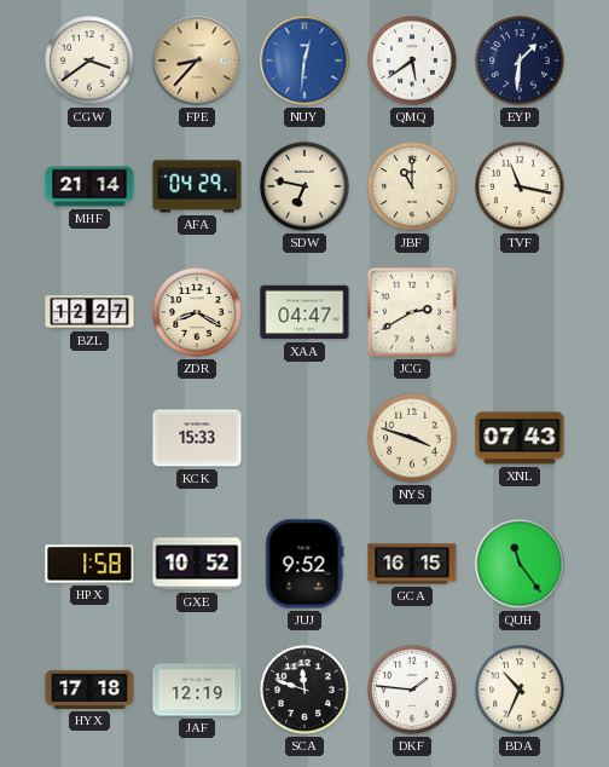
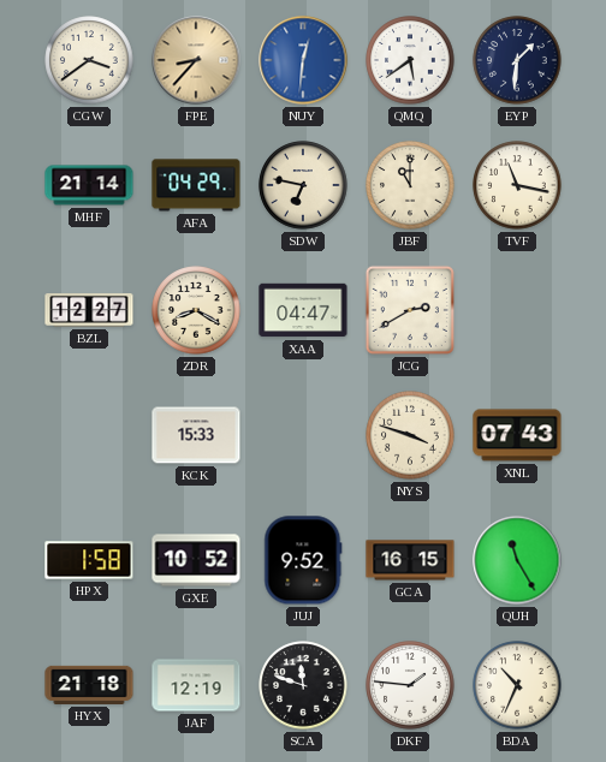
QUH: 11:24 -> 11:25
HYX: 17:18 -> 21:18
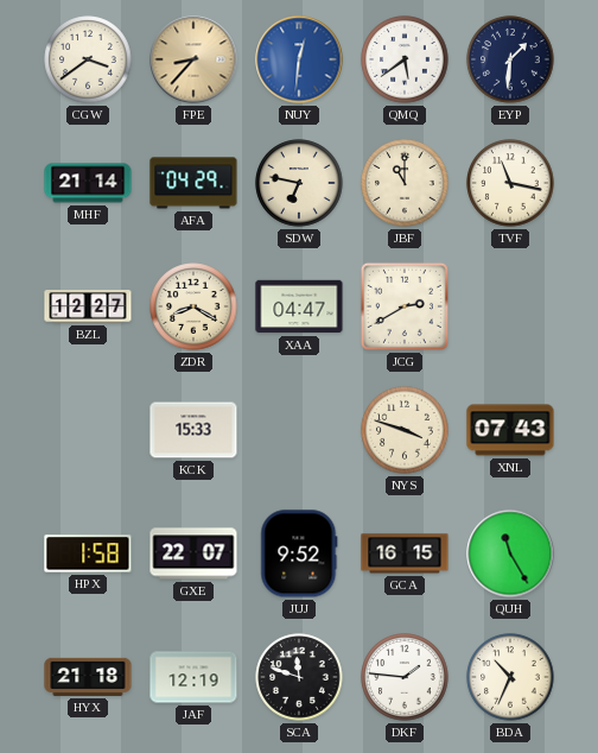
GXE: 10:52 -> 22:07
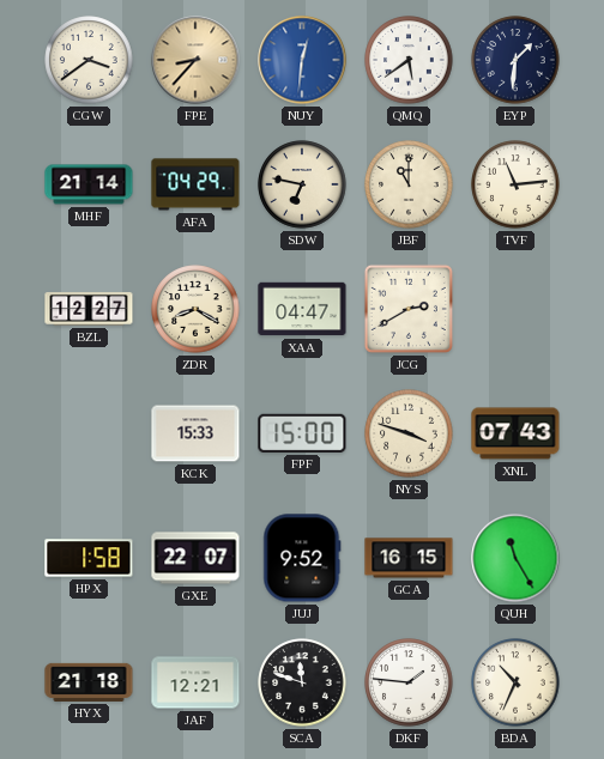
TVF: 11:17 -> 11:14
FPF: none -> 15:00
JAF: 12:19 -> 12:21
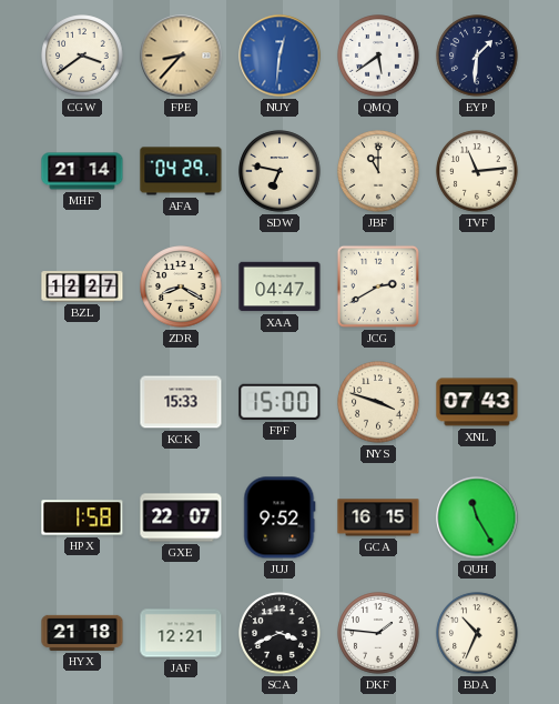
SCA: 11:48 -> 3:41
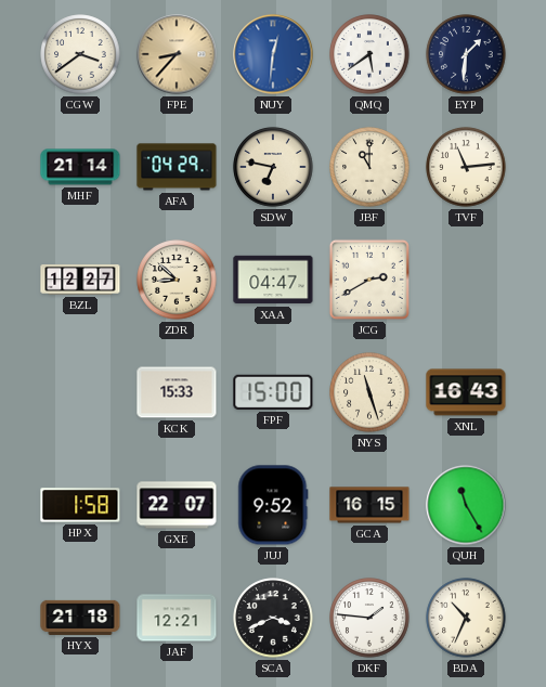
ZDR: 8:20 -> 8:52
NYS: 3:48 -> 11:27
XNL: 07:43 -> 16:43
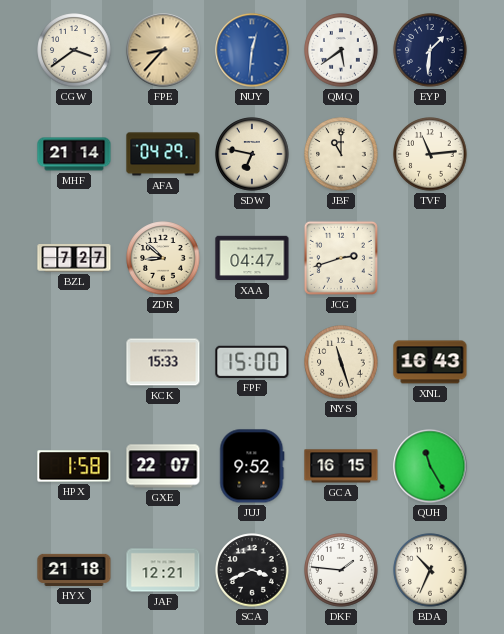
BZL: 12:27 -> 7:27
JCG: 2:40 -> 2:42
